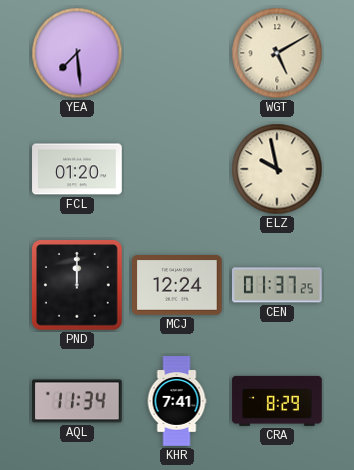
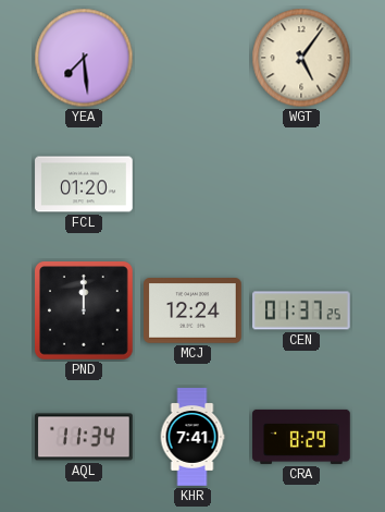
WGT: 5:10 -> 5:06
ELZ: 9:58 -> none
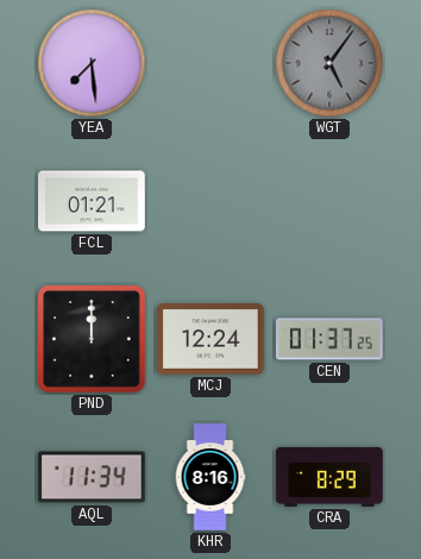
WGT dial: cream -> grey
FCL: 01:20 -> 01:21
KHR: 7:41 -> 8:16
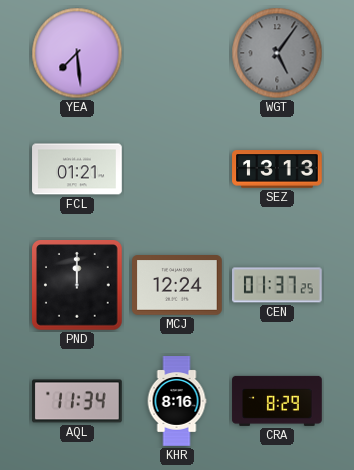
SEZ: none -> 13:13
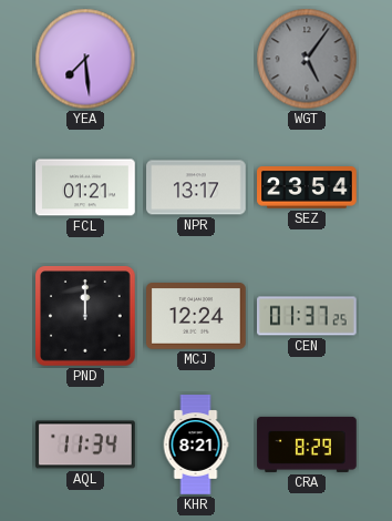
NPR: none -> 13:17
SEZ: 13:13 -> 23:54
KHR: 8:16 -> 8:21
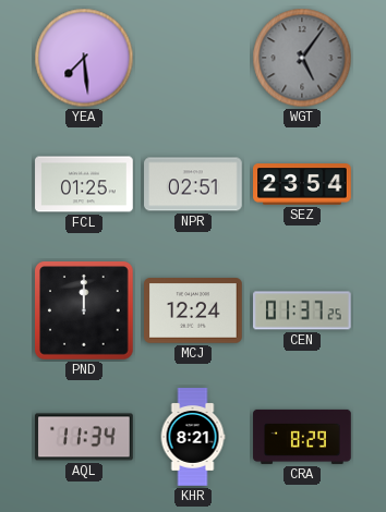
FCL: 01:21 -> 01:25
NPR: 13:17 -> 02:51
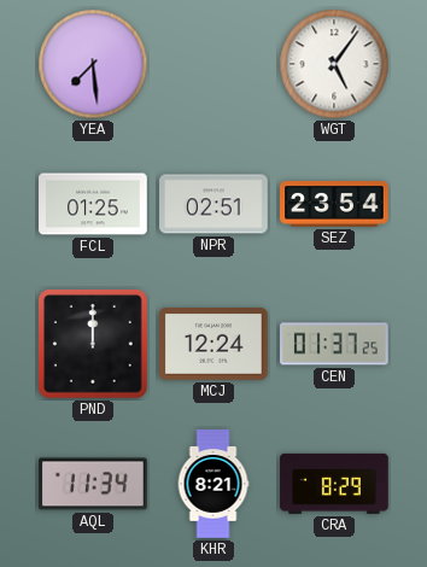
WGT dial: grey -> white
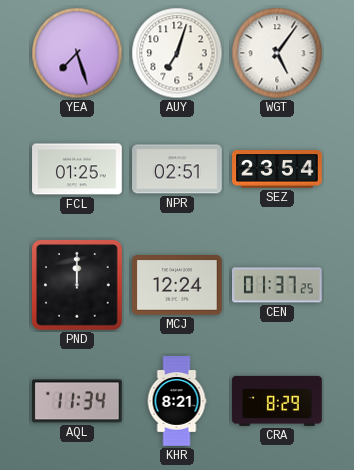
YEA: 7:29 -> 7:27
AUY: none -> 7:03
